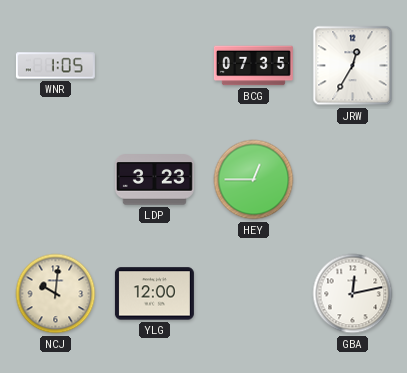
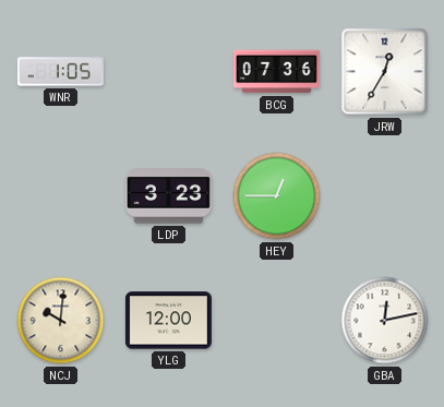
BCG: 07:35 -> 07:36
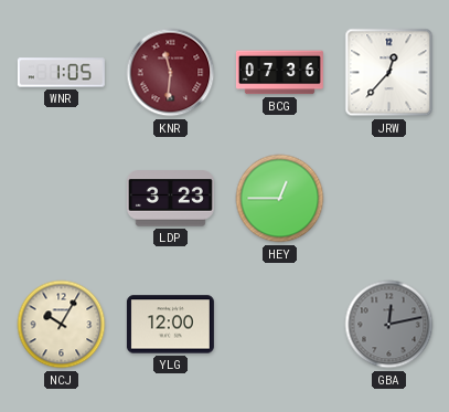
KNR: none -> 11:31
JRW: 12:35 -> 12:37
NCJ: 10:01 -> 10:05
GBA dial: white -> grey
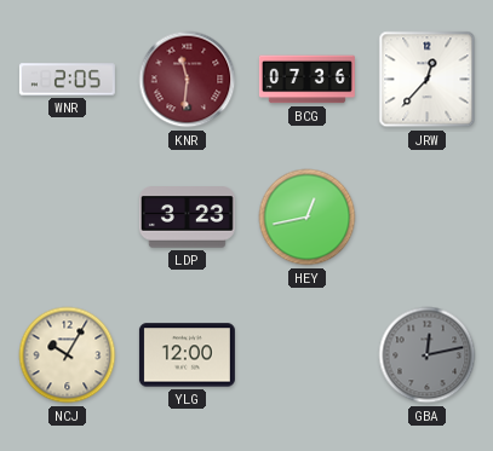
WNR: 1:05 -> 2:05
HEY: 12:45 -> 12:43
